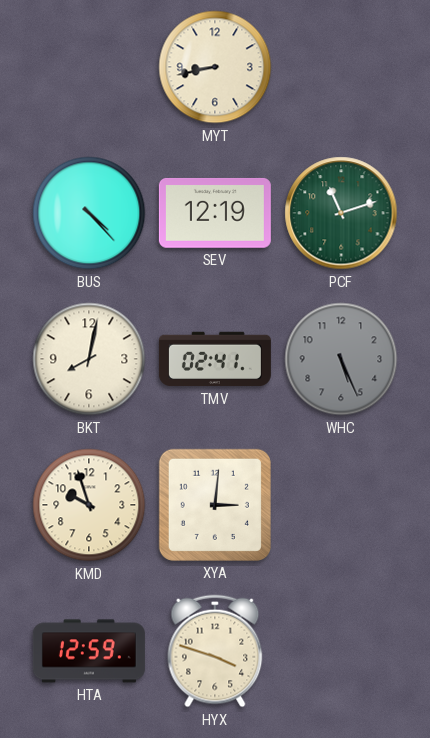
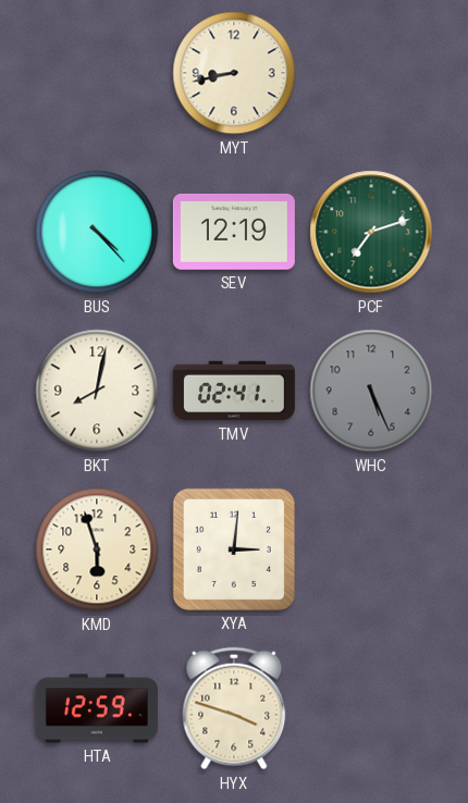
PCF: 11:12 -> 7:12
KMD: 9:57 -> 5:57
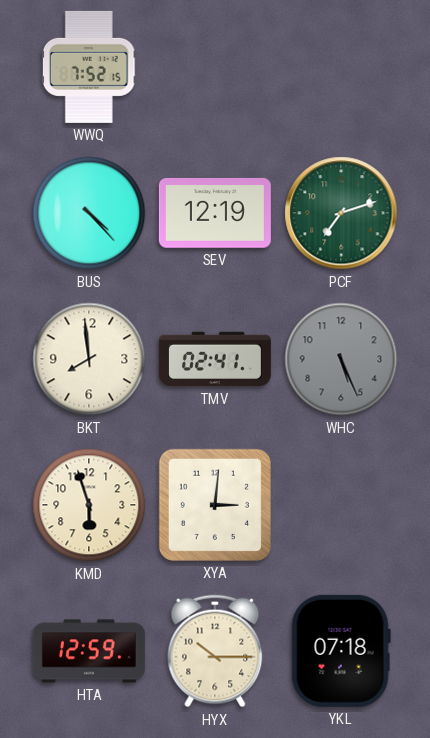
WWQ: none -> 7:52
MYT: 8:43 -> none
BKT: 8:02 -> 7:59
HYX: 3:48 -> 10:15
YKL: none -> 07:18
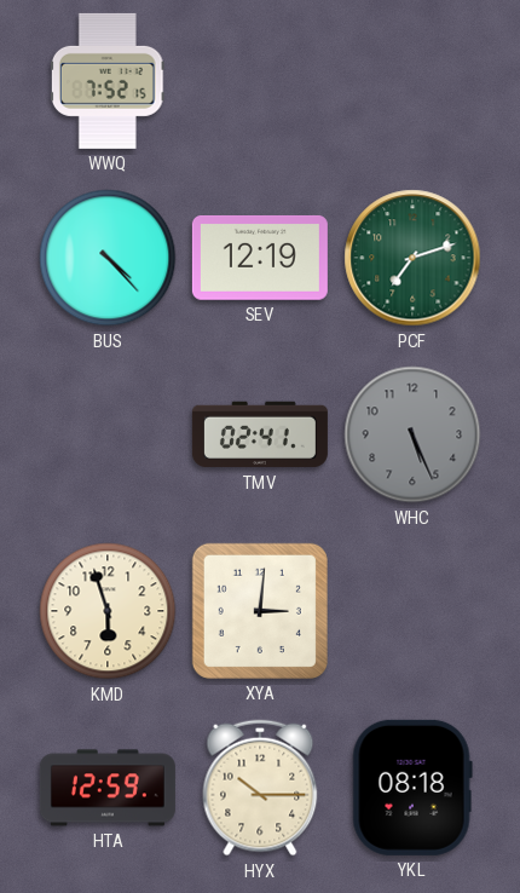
BKT: 7:59 -> none
YKL: 07:18 -> 08:18
